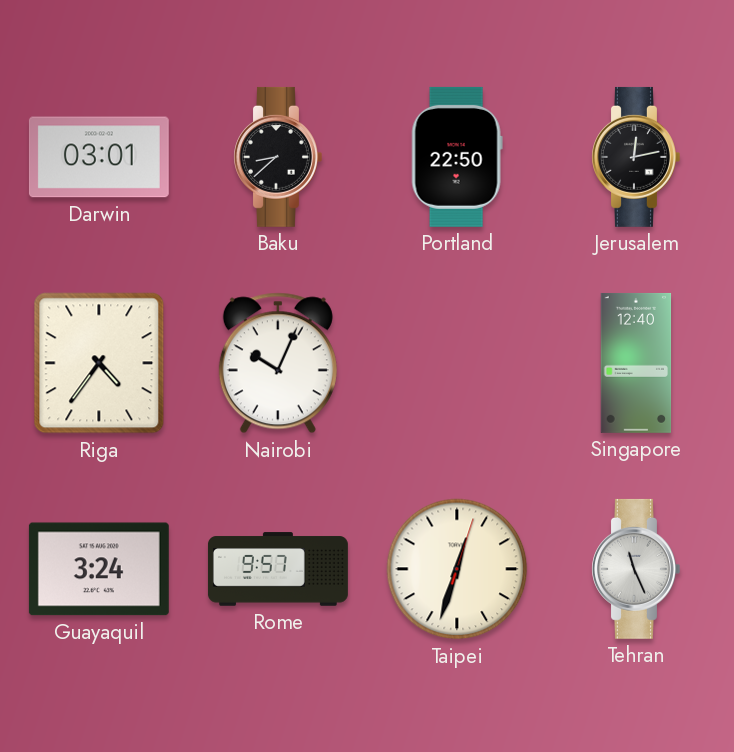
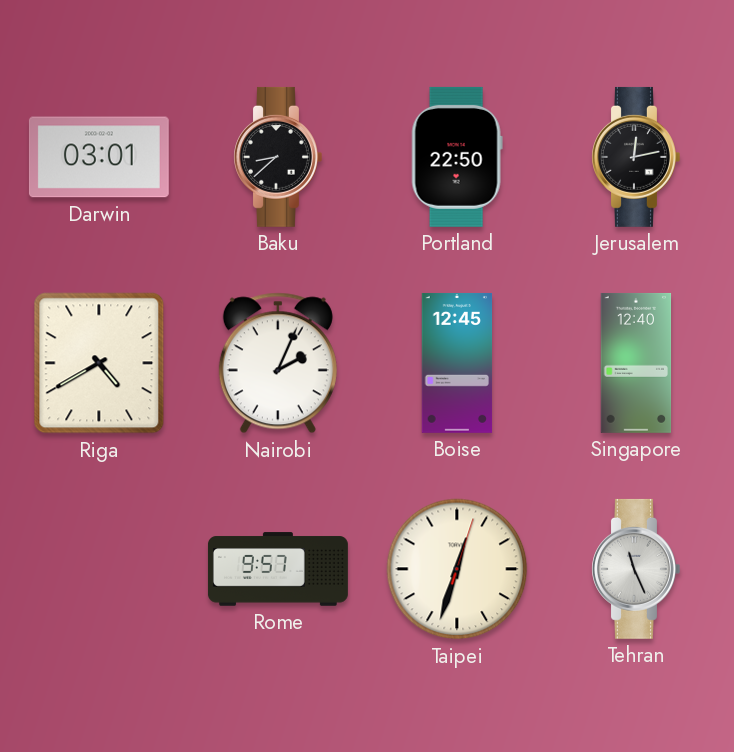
Riga: 4:36 -> 4:40
Nairobi: 10:04 -> 2:04
Boise: none -> 12:45
Guayaquil: 3:24 -> none
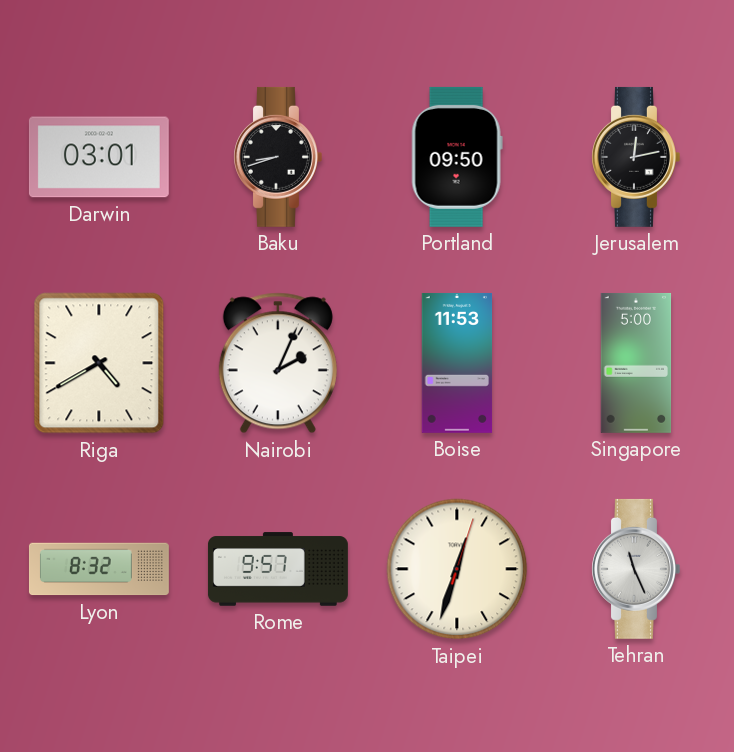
Baku: 8:38 -> 8:42
Portland: 22:50 -> 09:50
Boise: 12:45 -> 11:53
Singapore: 12:40 -> 5:00
Lyon: none -> 8:32
